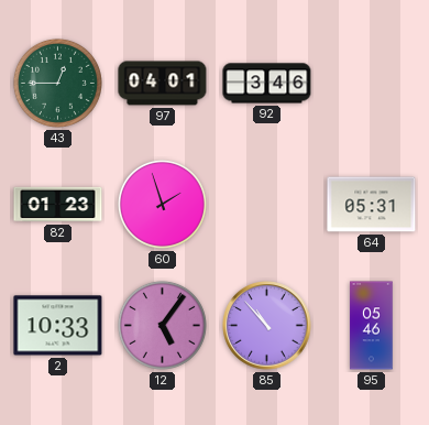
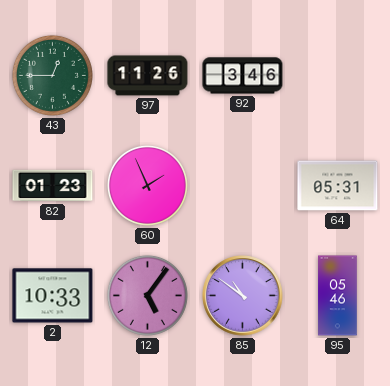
97: 04:01 -> 11:26
60: 1:57 -> 1:56
85: 10:53 -> 10:51
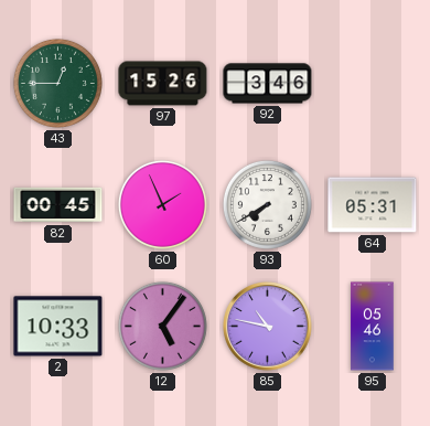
97: 11:26 -> 15:26
82: 01:23 -> 00:45
93: none -> 7:40
85: 10:51 -> 10:47
